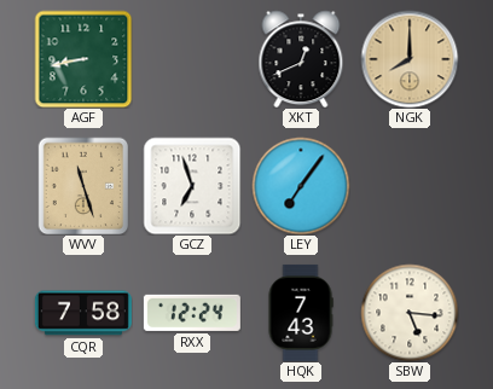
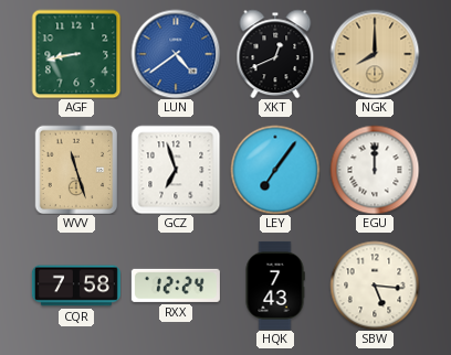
LUN: none -> 4:39
EGU: none -> 12:00
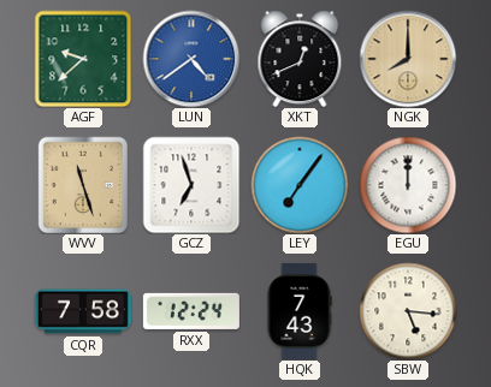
AGF: 8:43 -> 9:38
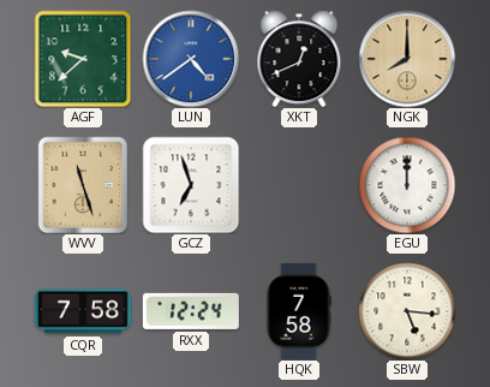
LEY: 7:06 -> none
HQK: 7:43 -> 7:58
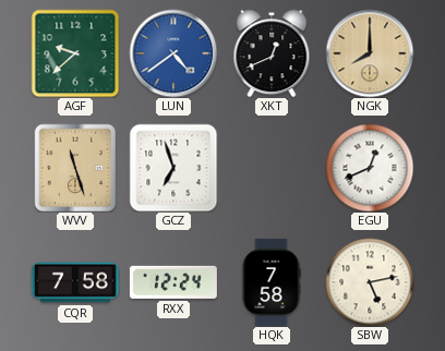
EGU: 12:00 -> 12:41
SBW: 5:16 -> 5:13
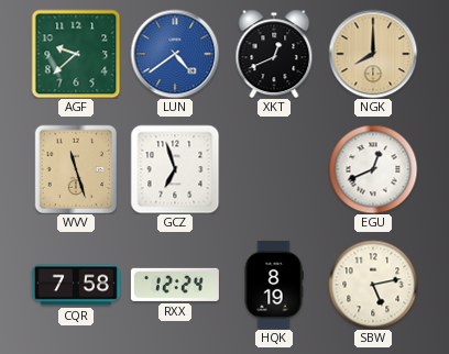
HQK: 7:58 -> 8:19
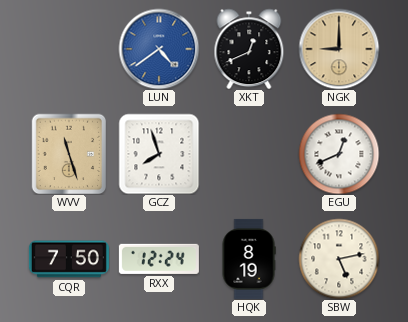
AGF: 9:38 -> none
NGK: 8:00 -> 9:00
GCZ: 6:57 -> 7:57
CQR: 7:58 -> 7:50
